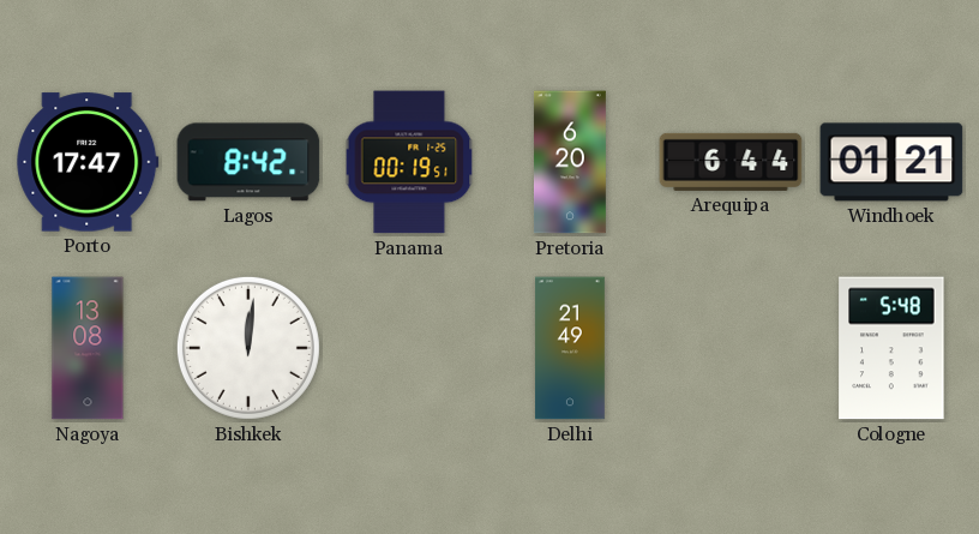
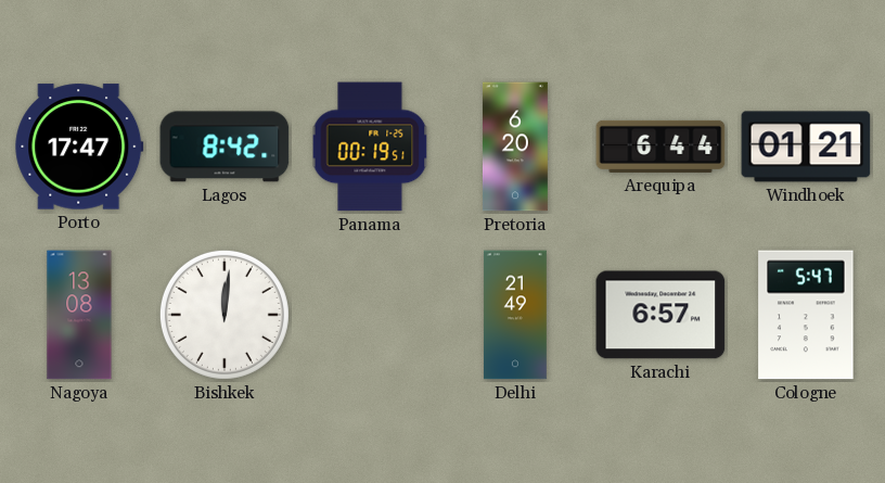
Karachi: none -> 6:57
Cologne: 5:48 -> 5:47
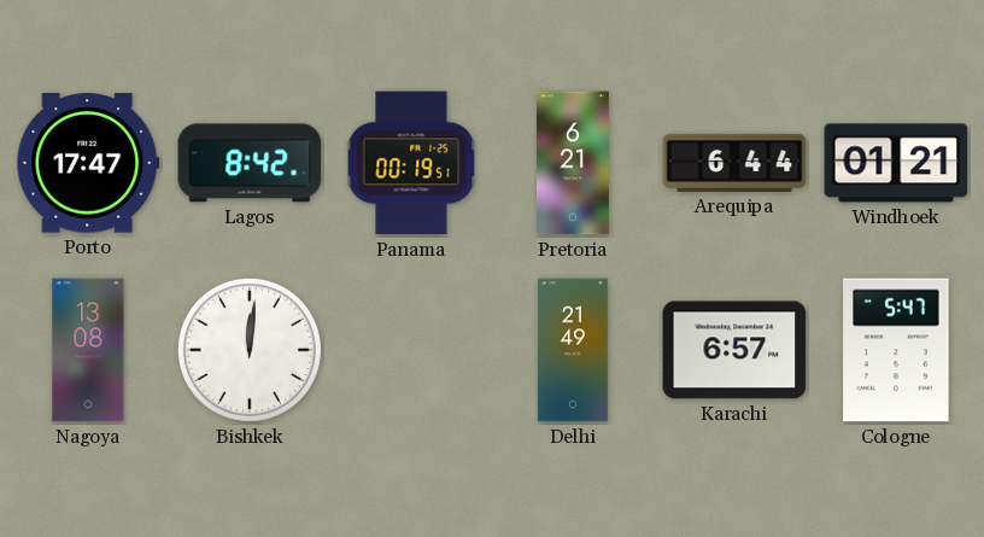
Pretoria: 6:20 -> 6:21
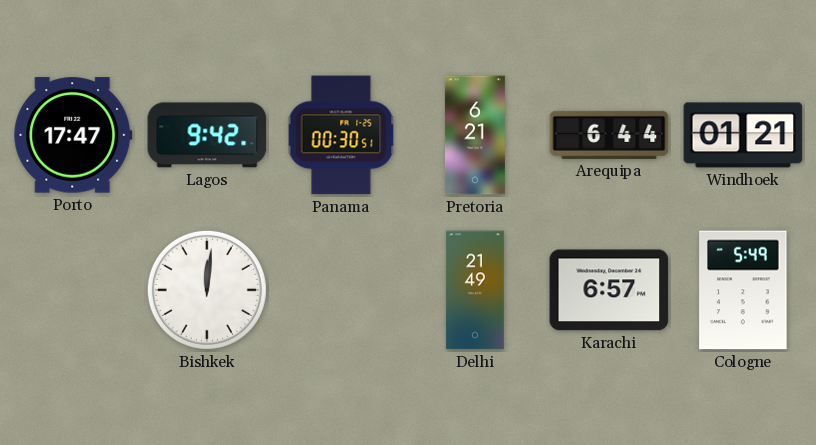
Lagos: 8:42 -> 9:42
Panama: 00:19 -> 00:30
Nagoya: 13:08 -> none
Cologne: 5:47 -> 5:49
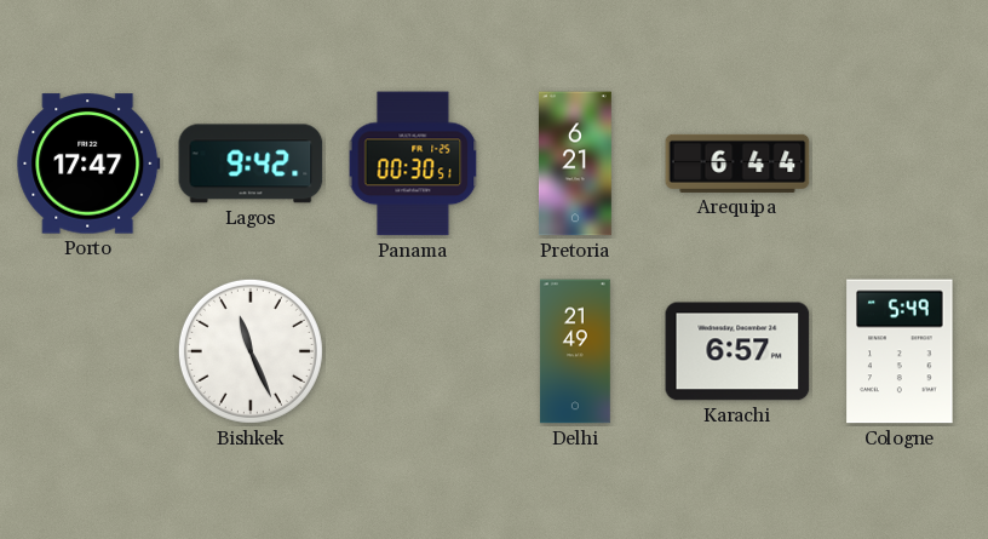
Windhoek: 01:21 -> none
Bishkek: 12:01 -> 11:26
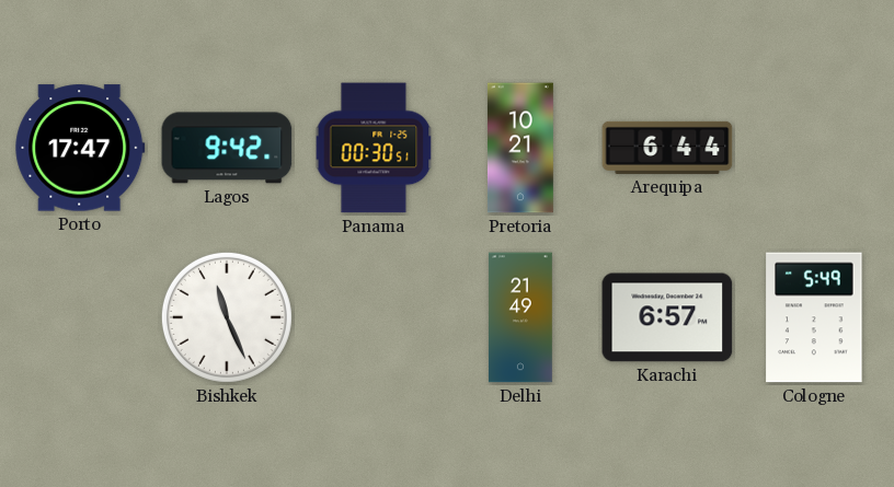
Pretoria: 6:21 -> 10:21
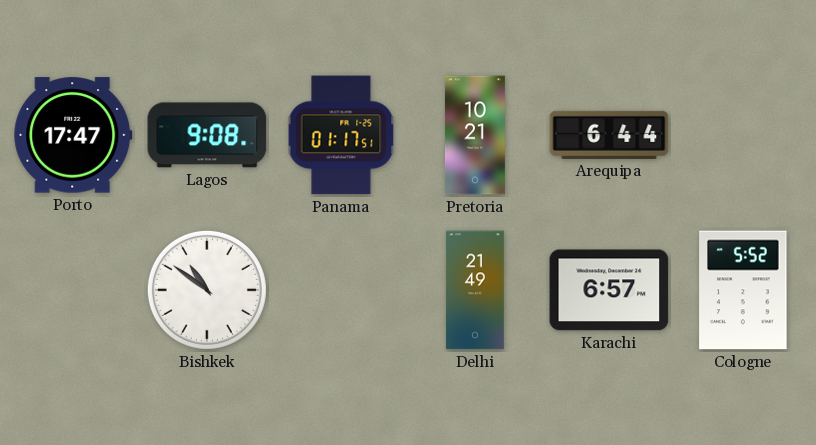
Lagos: 9:42 -> 9:08
Panama: 00:30 -> 01:17
Bishkek: 11:26 -> 10:51
Cologne: 5:49 -> 5:52
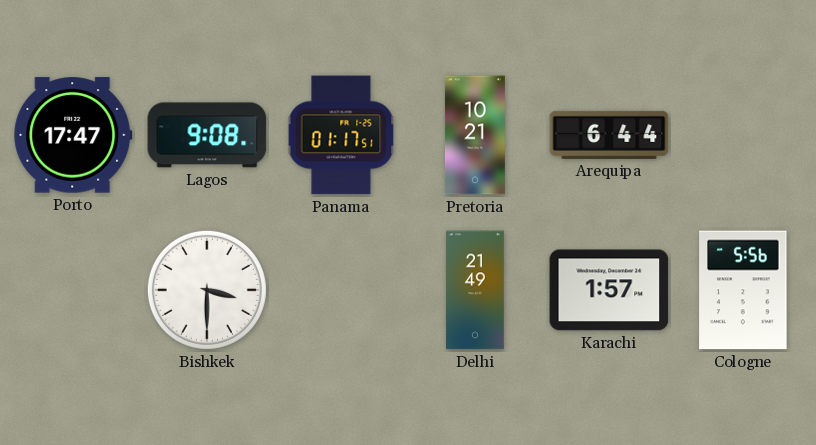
Bishkek: 10:51 -> 3:30
Karachi: 6:57 -> 1:57
Cologne: 5:52 -> 5:56
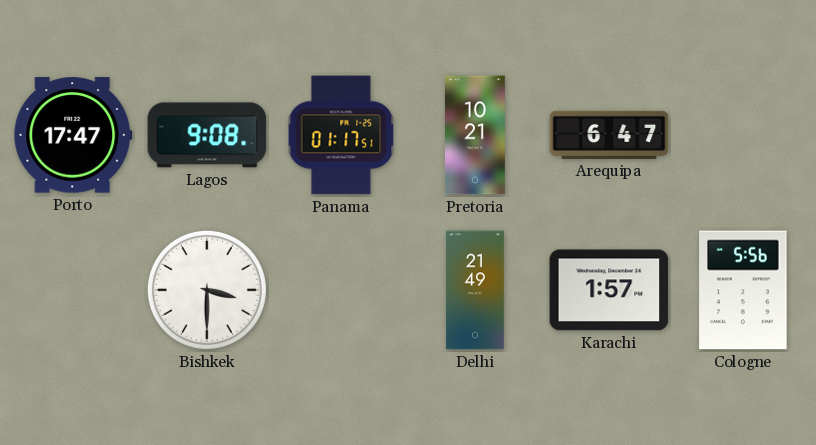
Arequipa: 6:44 -> 6:47
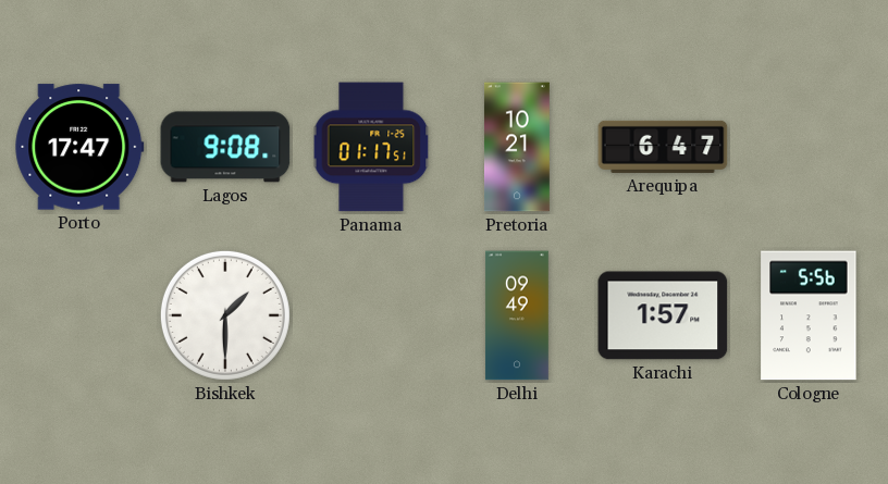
Bishkek: 3:30 -> 1:30
Delhi: 21:49 -> 09:49
